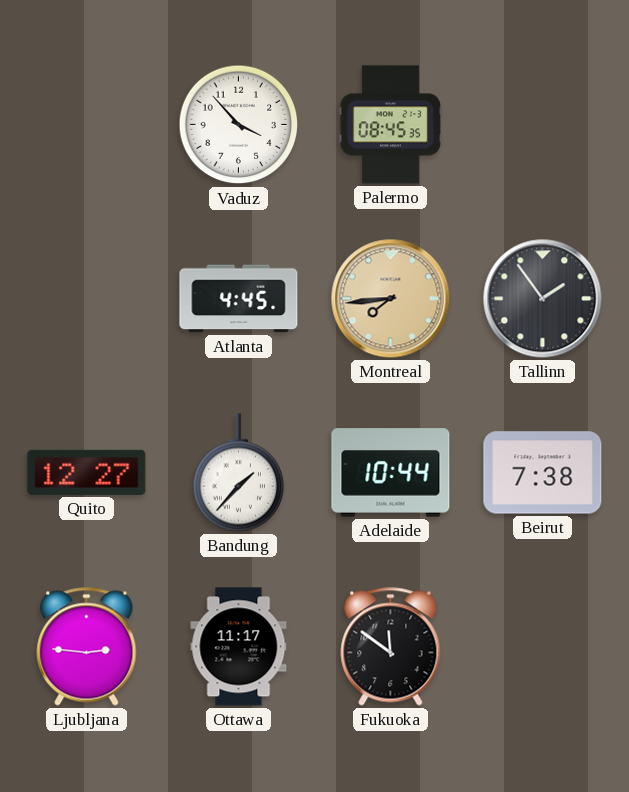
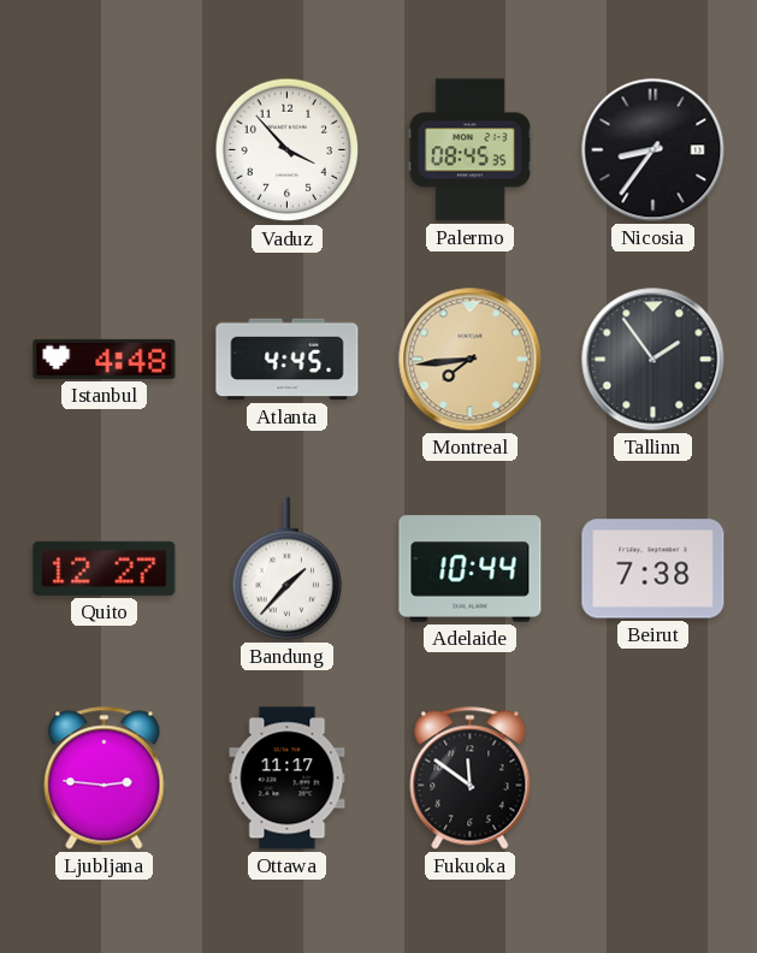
Nicosia: none -> 8:36
Istanbul: none -> 4:48
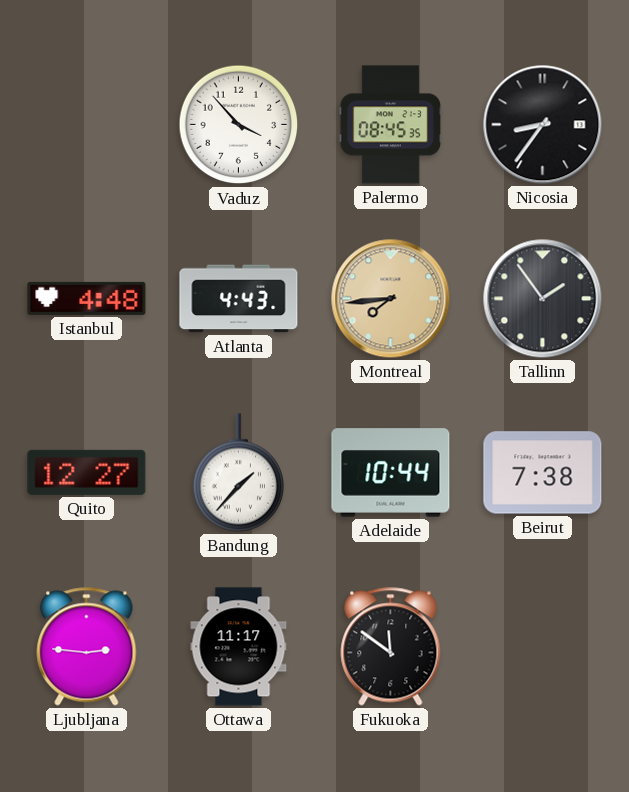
Atlanta: 4:45 -> 4:43
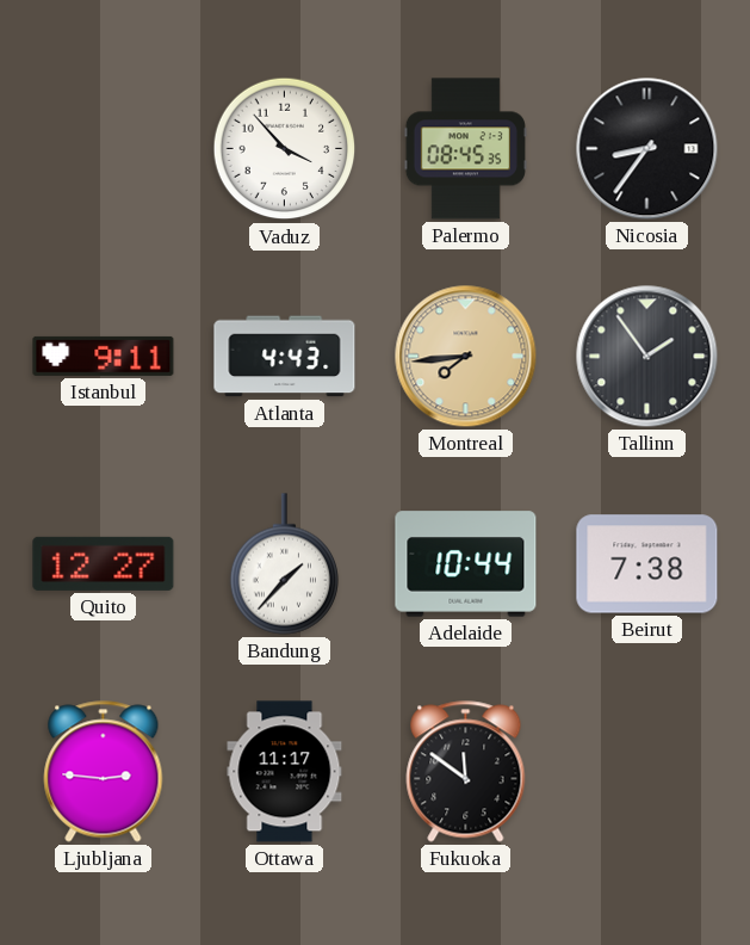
Istanbul: 4:48 -> 9:11
